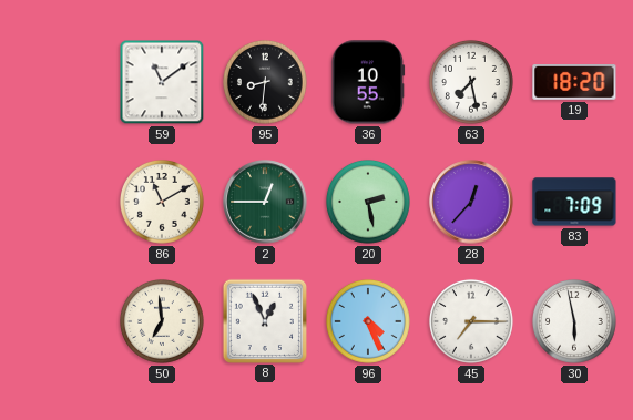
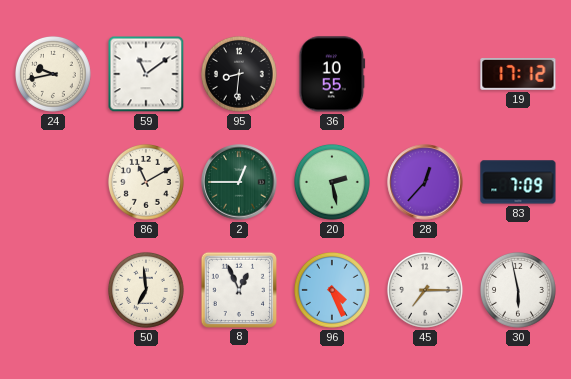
24: none -> 9:43
63: 7:28 -> none
19: 18:20 -> 17:12
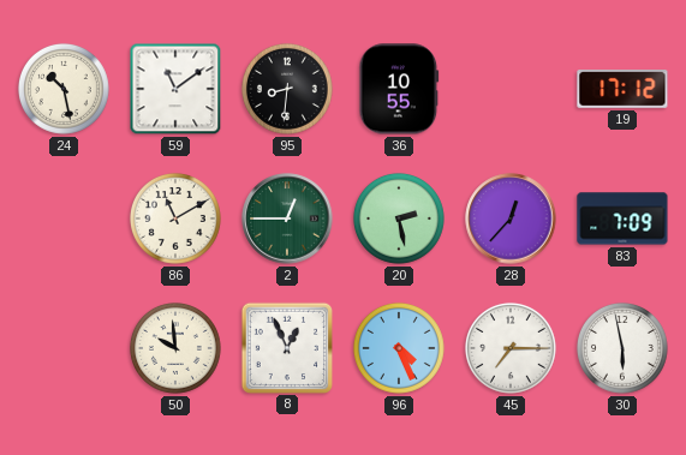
24: 9:43 -> 10:28
50: 6:59 -> 9:59
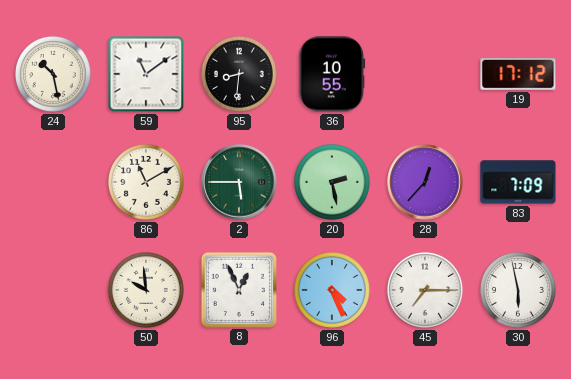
2: 12:45 -> 5:45
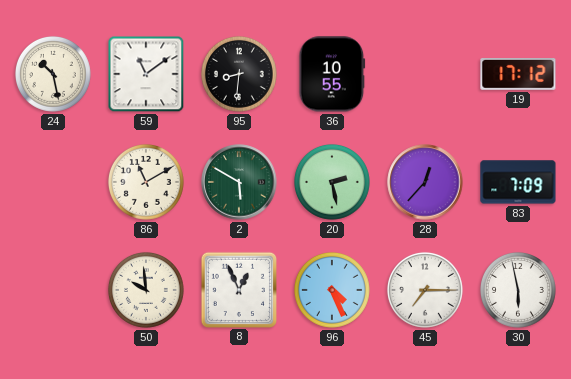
2: 5:45 -> 5:50
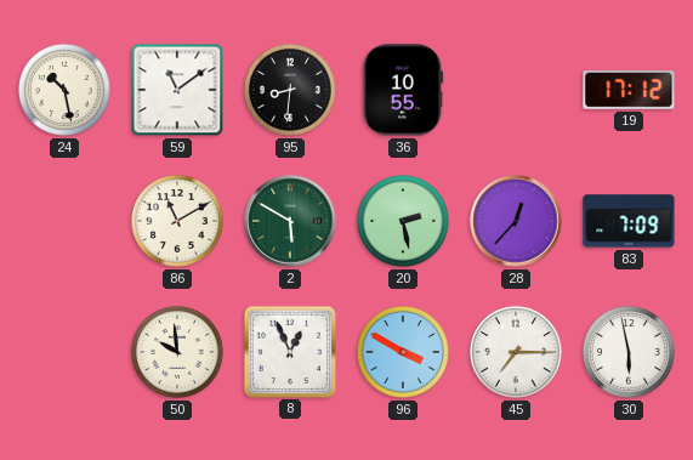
96: 4:26 -> 3:50
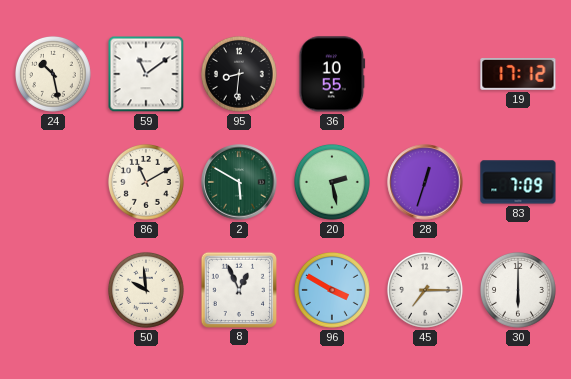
28: 12:37 -> 12:33
30: 5:58 -> 6:00
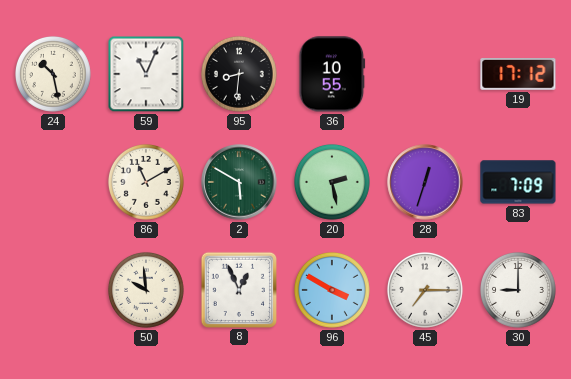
59: 11:09 -> 11:04
30: 6:00 -> 9:00
